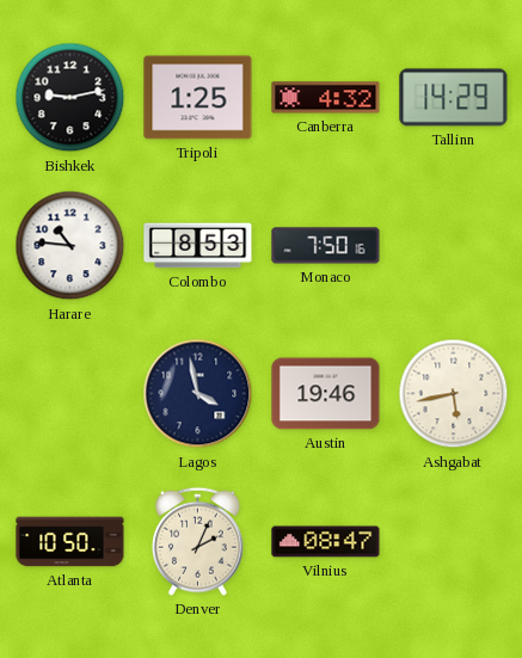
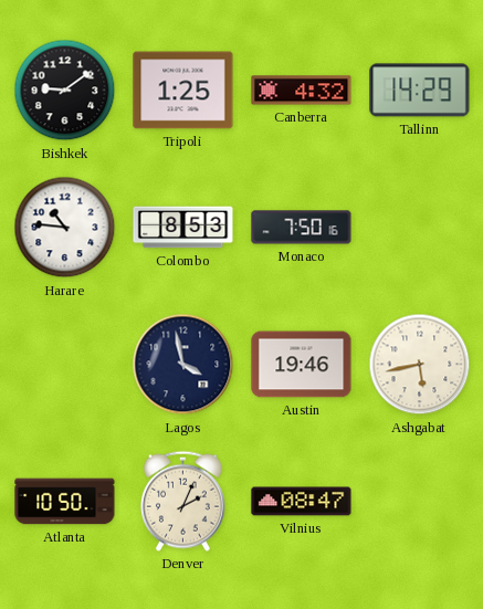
Bishkek: 9:13 -> 9:09
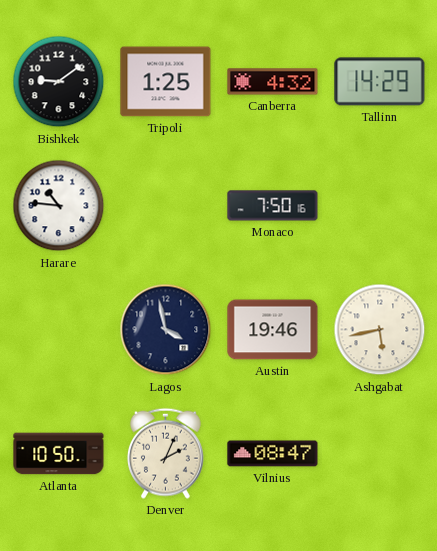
Colombo: 8:53 -> none
